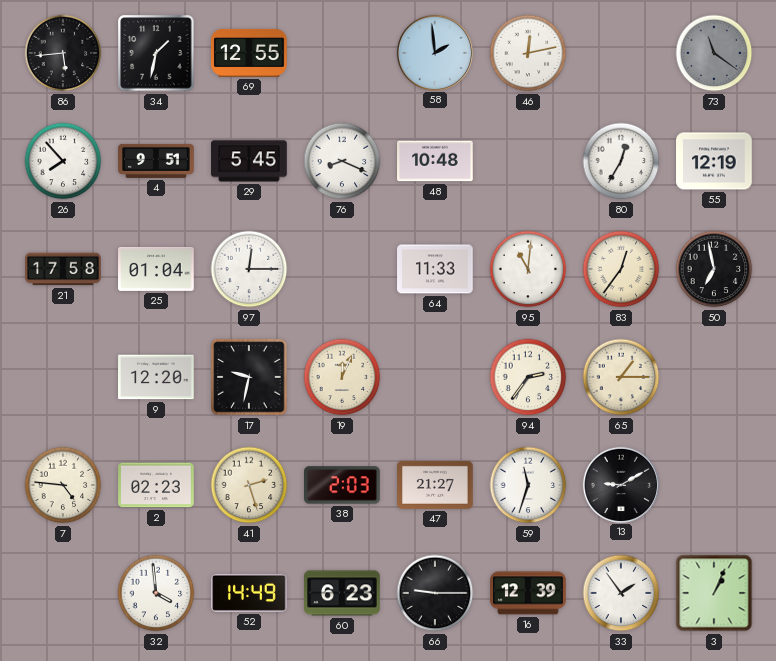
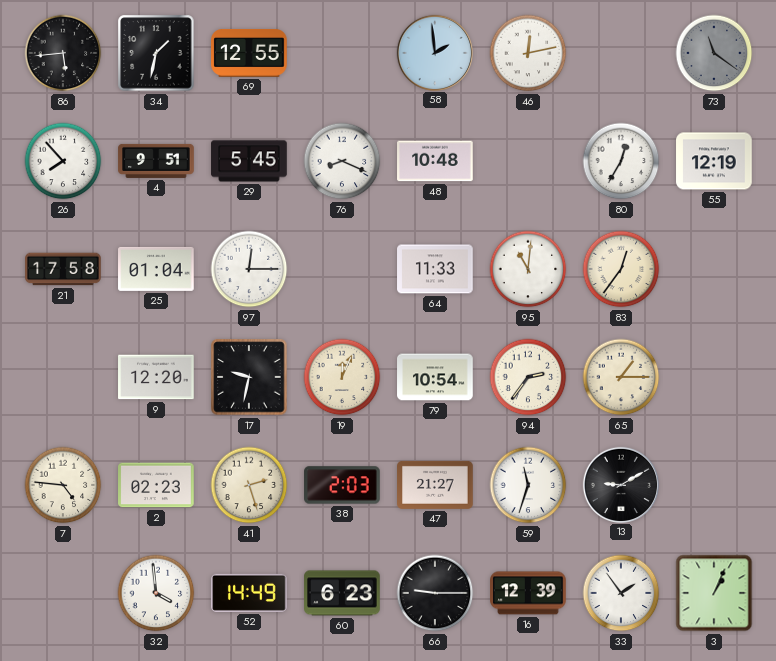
50: 6:58 -> none
79: none -> 10:54
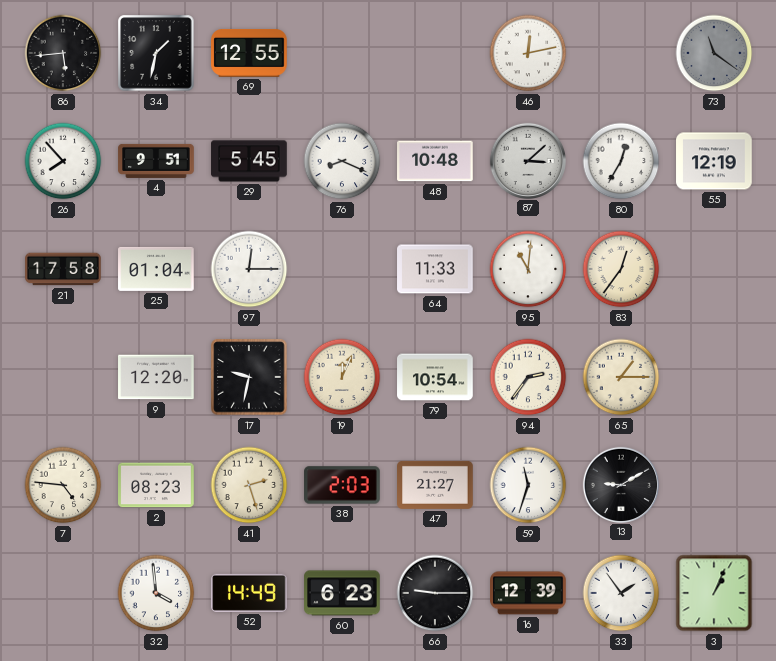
58: 1:59 -> none
87: none -> 3:08
2: 02:23 -> 08:23
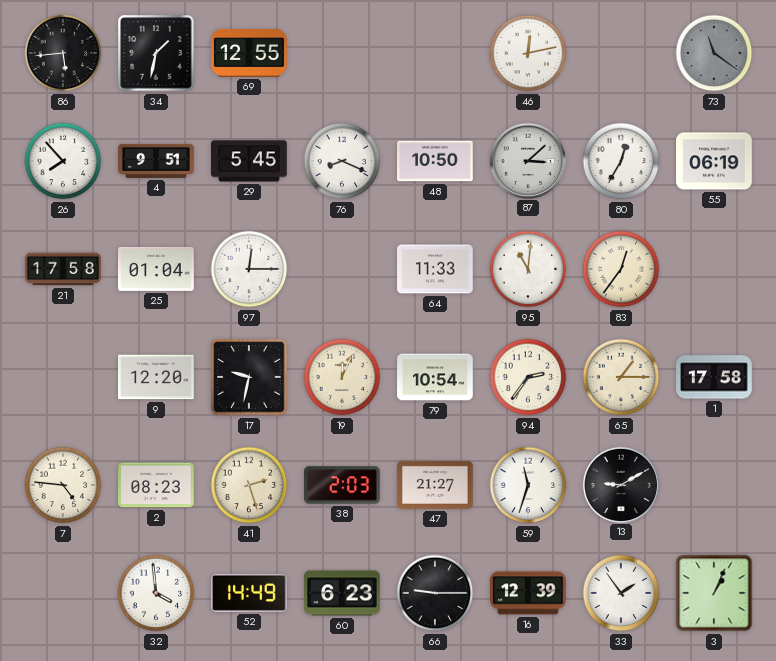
48: 10:48 -> 10:50
55: 12:19 -> 06:19
1: none -> 17:58
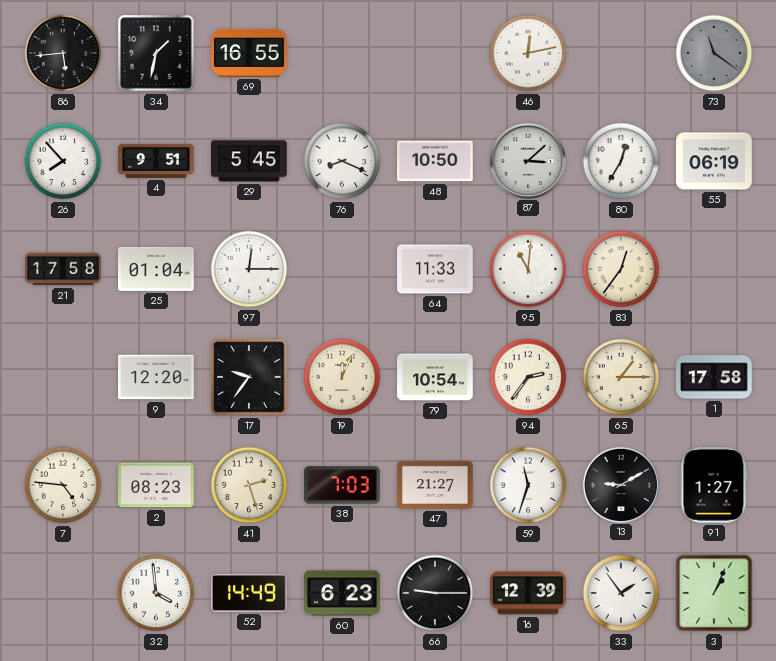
69: 12:55 -> 16:55
17: 9:32 -> 9:36
38: 2:03 -> 7:03
91: none -> 1:27
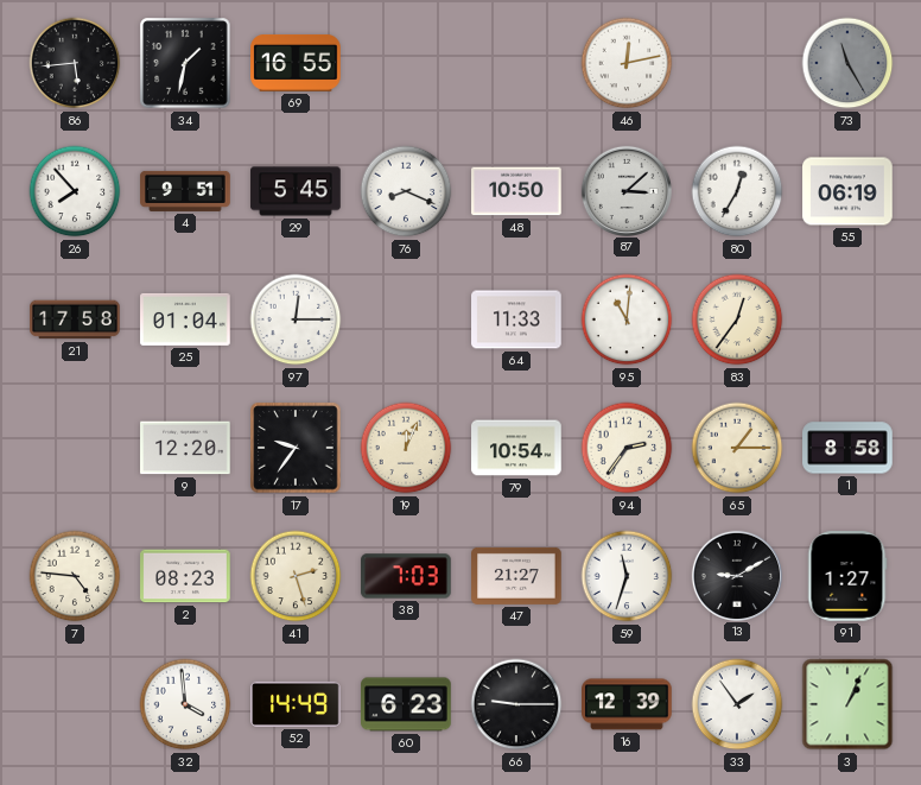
73: 11:21 -> 11:25
1: 17:58 -> 8:58
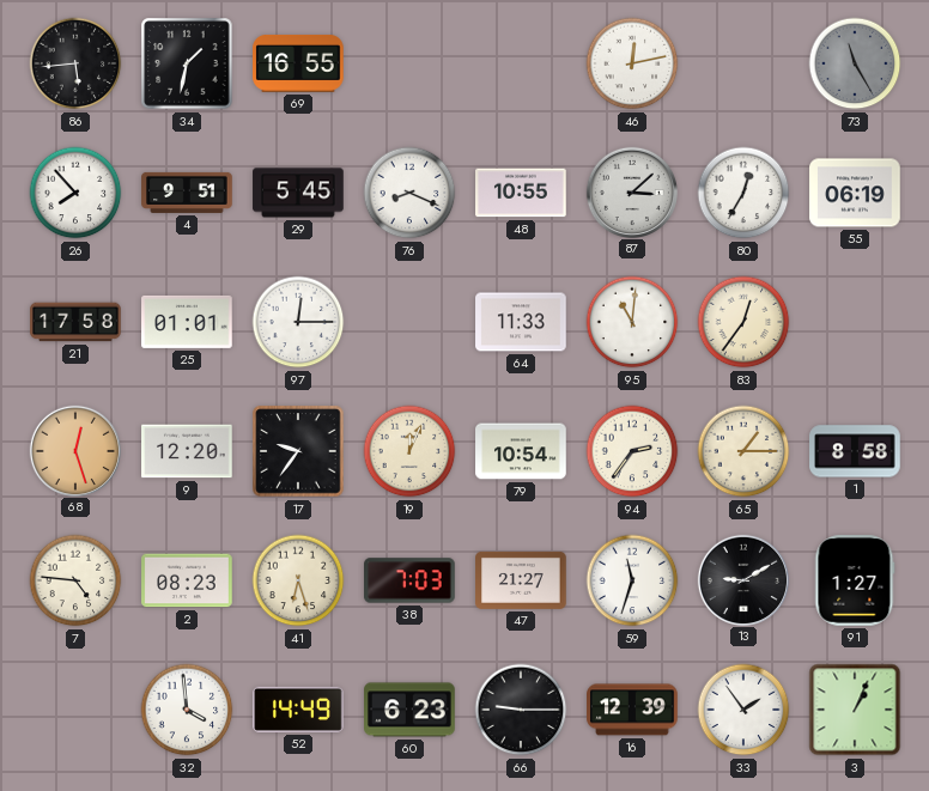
48: 10:50 -> 10:55
25: 01:04 -> 01:01
68: none -> 12:27
41: 2:27 -> 6:27
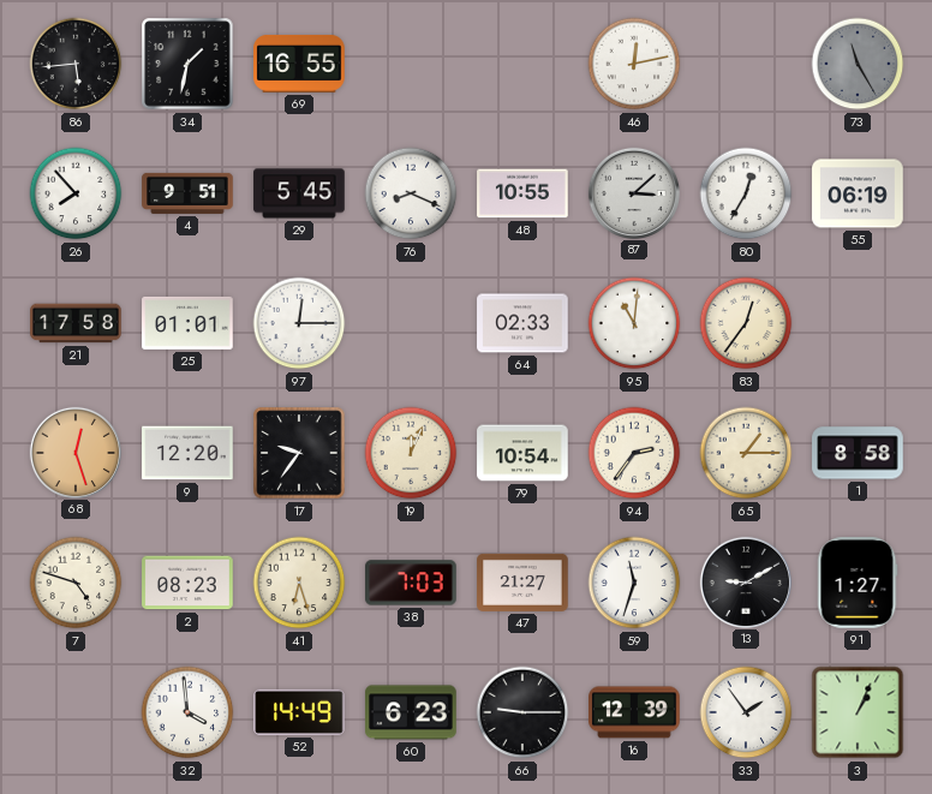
64: 11:33 -> 02:33
7: 4:46 -> 4:48
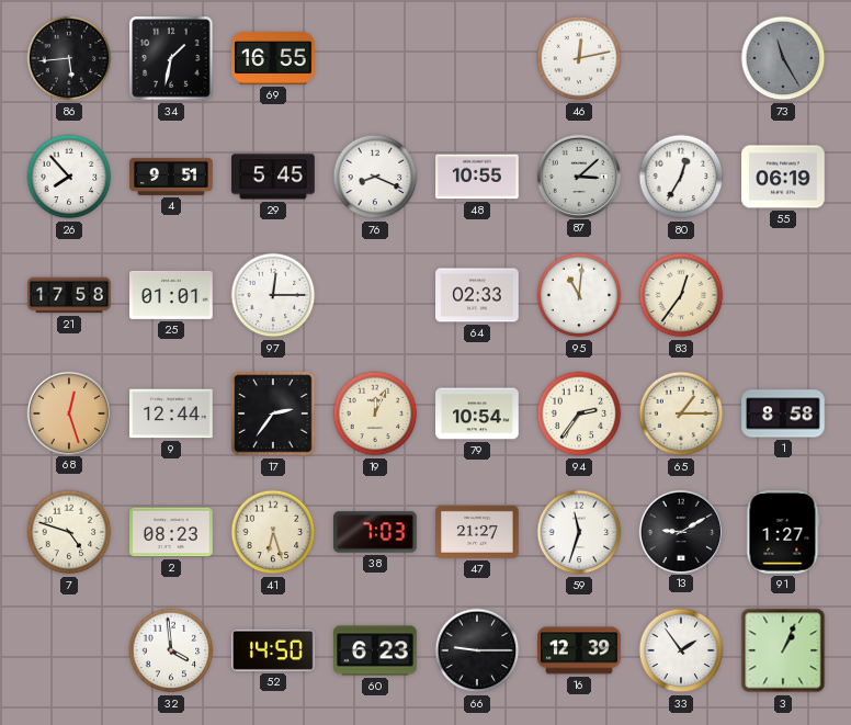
9: 12:20 -> 12:44
17: 9:36 -> 2:36
52: 14:49 -> 14:50
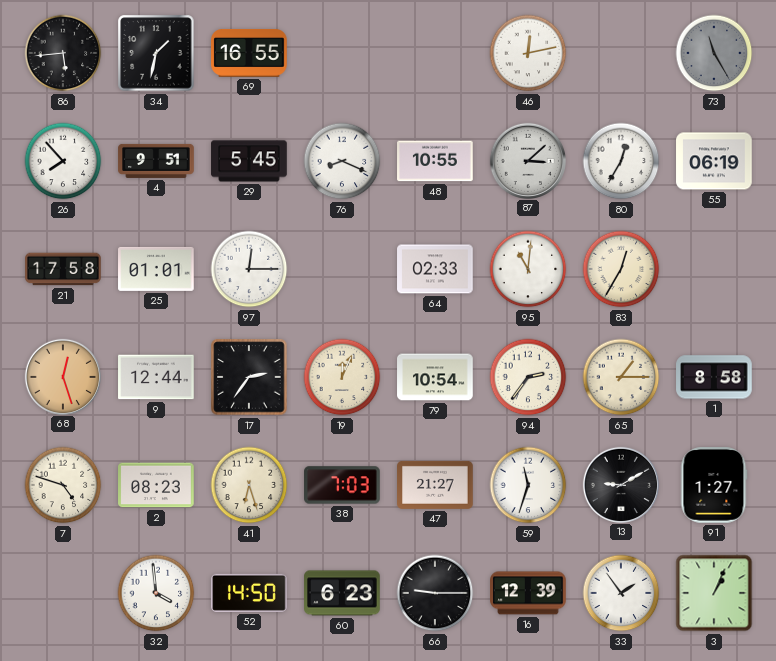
83: 12:36 -> 12:35
